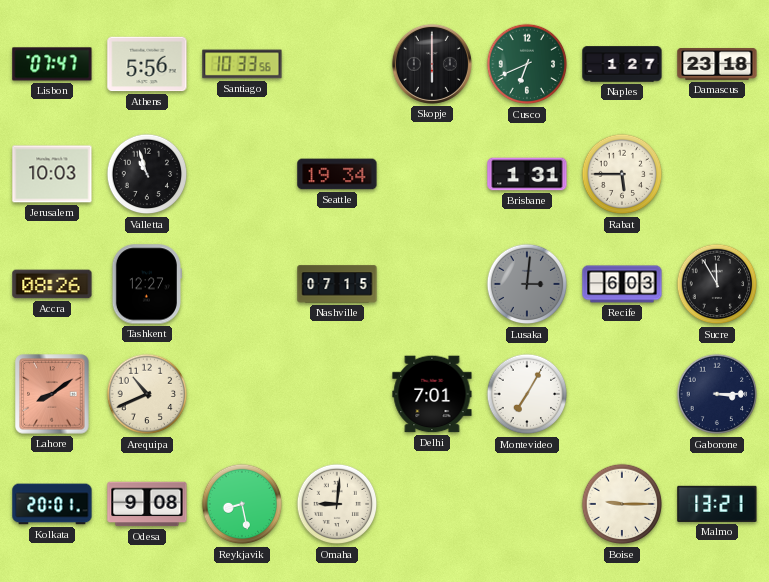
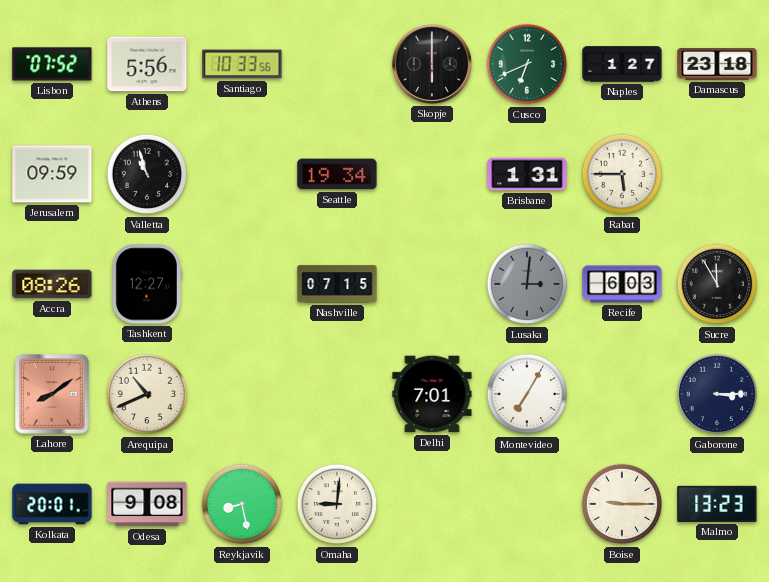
Lisbon: 07:47 -> 07:52
Jerusalem: 10:03 -> 09:59
Malmo: 13:21 -> 13:23
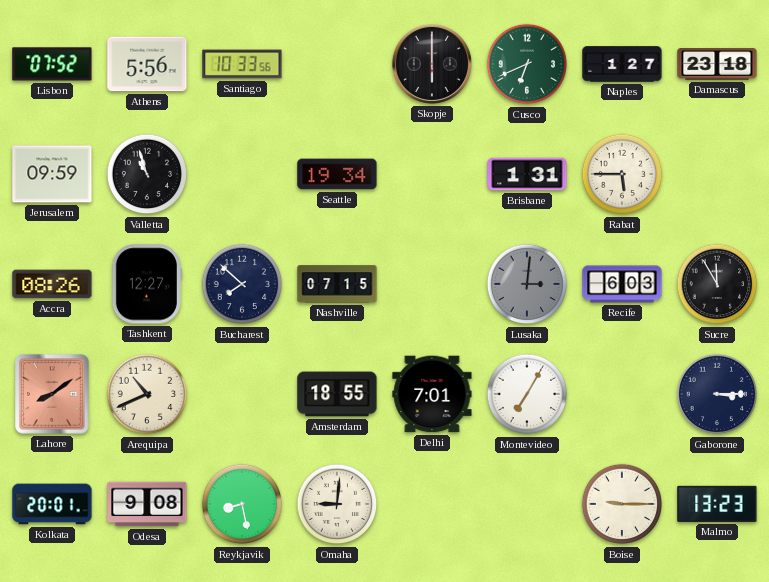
Bucharest: none -> 7:52
Amsterdam: none -> 18:55
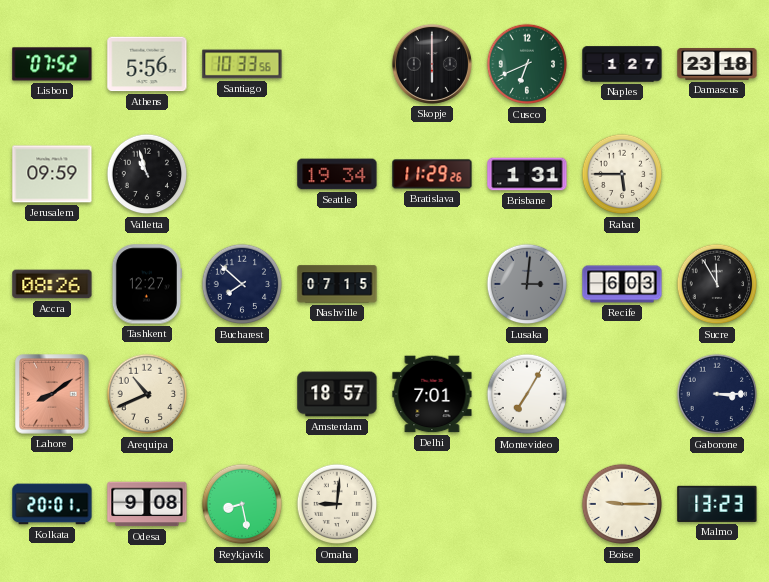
Bratislava: none -> 11:29
Amsterdam: 18:55 -> 18:57
